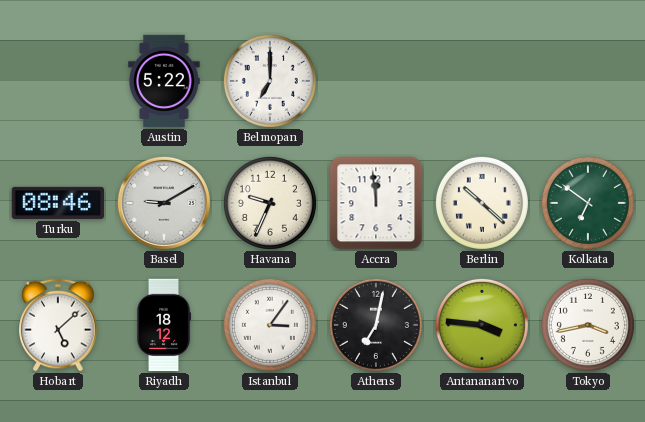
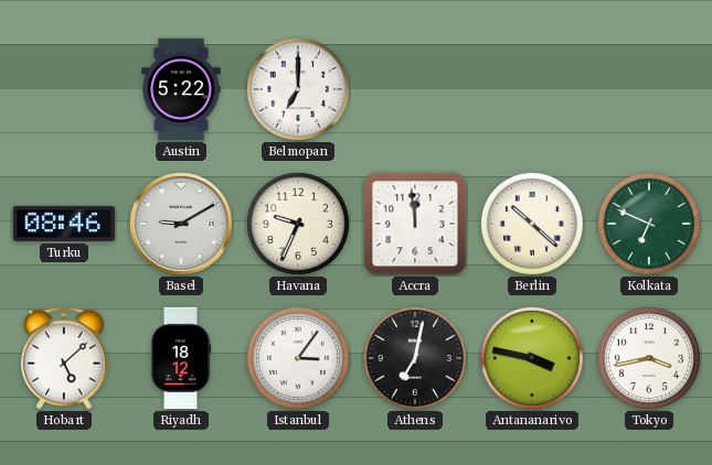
Kolkata: 6:51 -> 6:49
Antananarivo: 3:46 -> 3:47
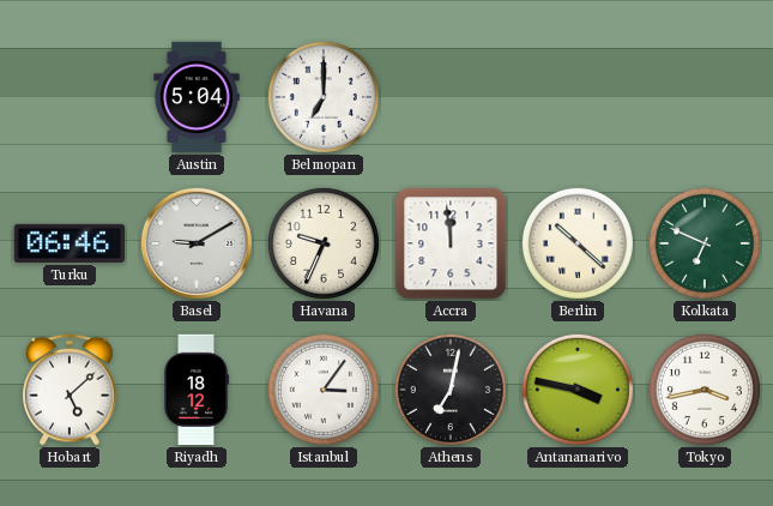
Austin: 5:22 -> 5:04
Turku: 08:46 -> 06:46
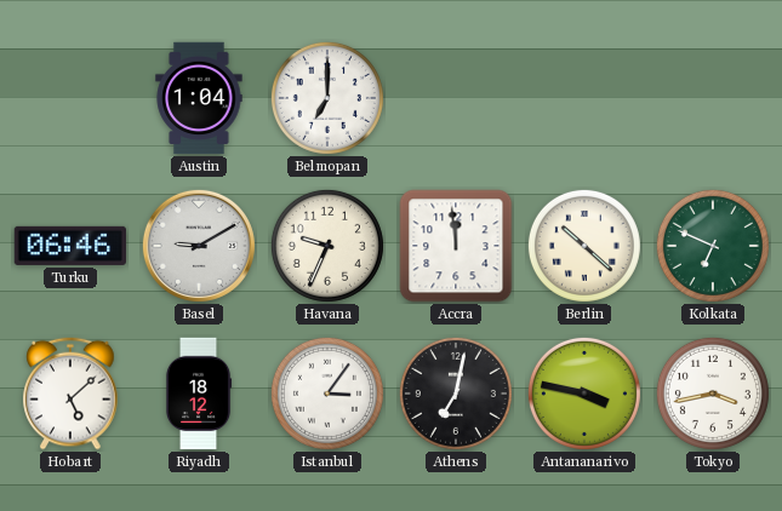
Austin: 5:04 -> 1:04
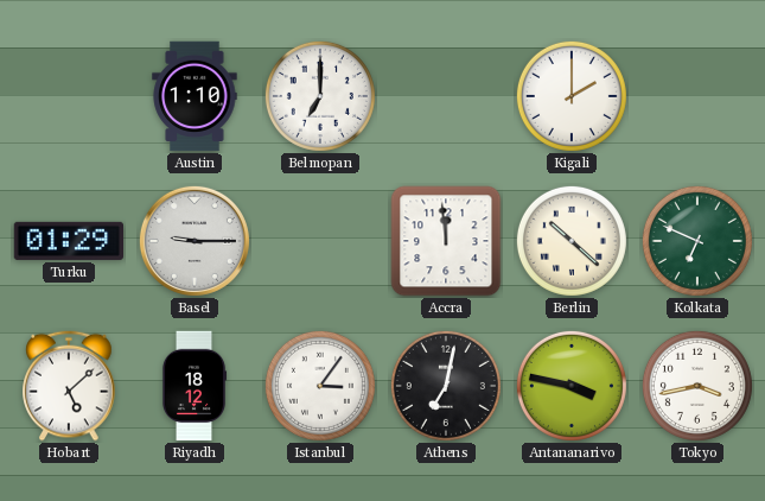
Austin: 1:04 -> 1:10
Kigali: none -> 2:00
Turku: 06:46 -> 01:29
Basel: 9:10 -> 9:15
Havana: 9:34 -> none
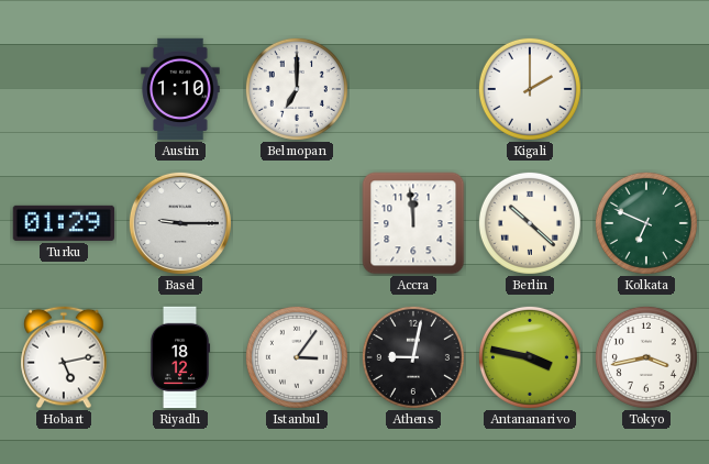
Hobart: 5:08 -> 5:13
Athens: 7:02 -> 9:02
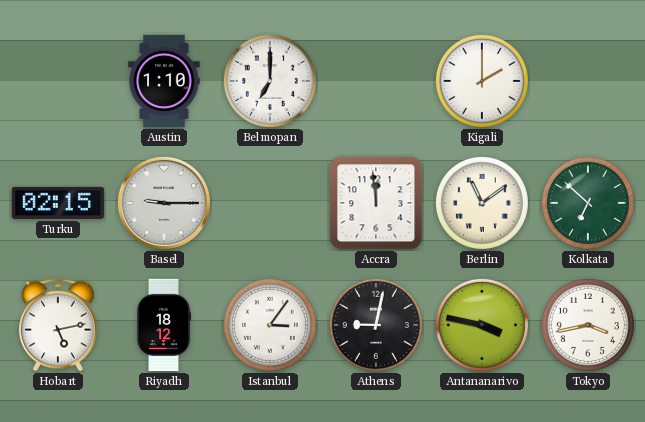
Turku: 01:29 -> 02:15
Berlin: 10:22 -> 11:09
Kolkata: 6:49 -> 6:52
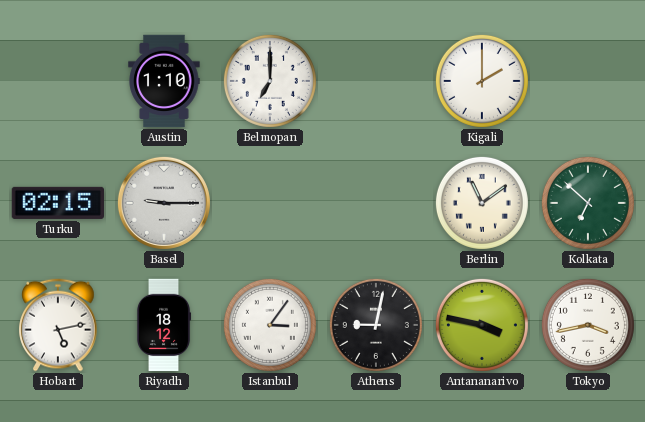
Accra: 11:59 -> none
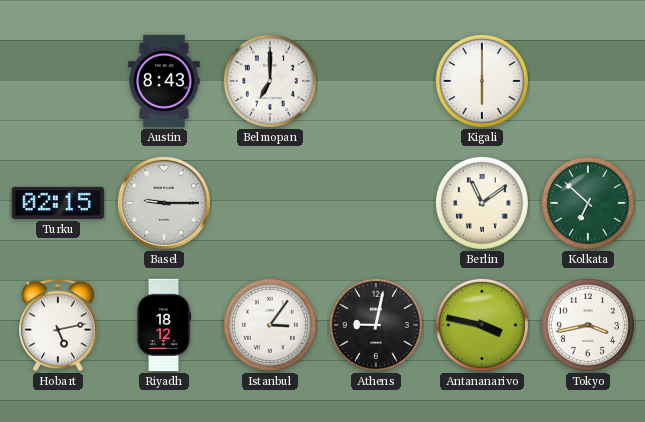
Austin: 1:10 -> 8:43
Kigali: 2:00 -> 6:00
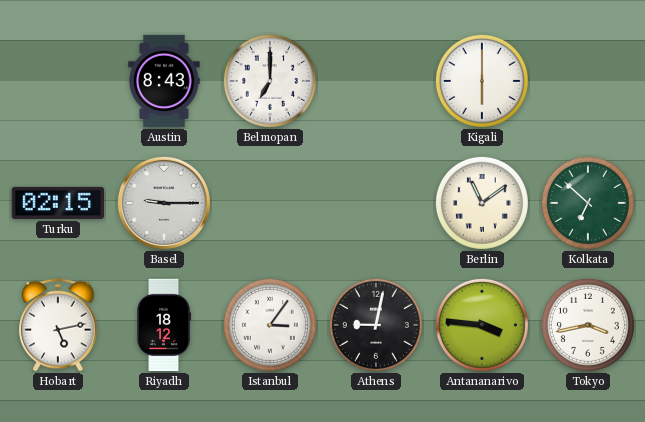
Antananarivo: 3:47 -> 3:46
